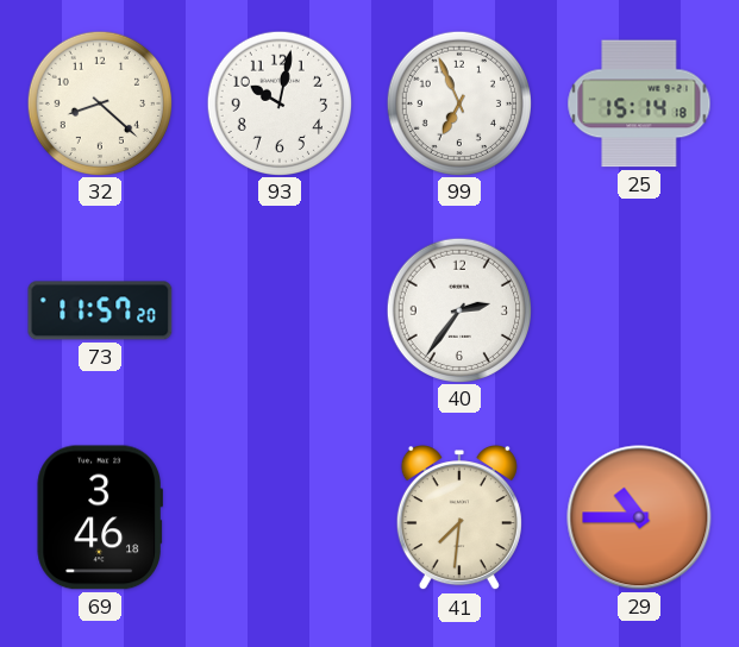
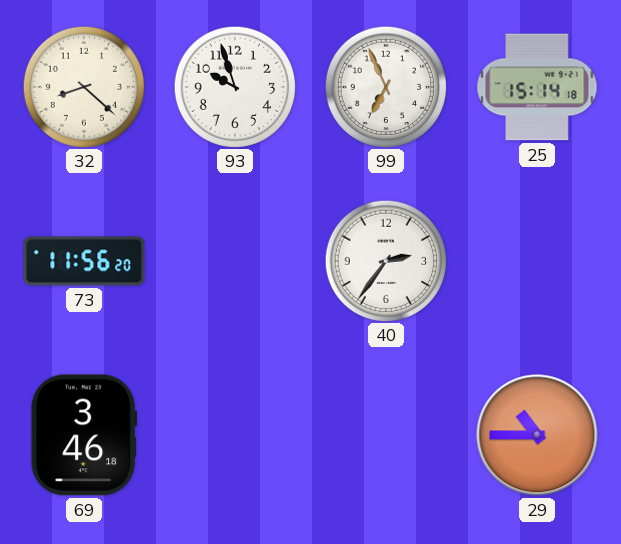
93: 10:02 -> 9:57
73: 11:57 -> 11:56
41: 7:31 -> none
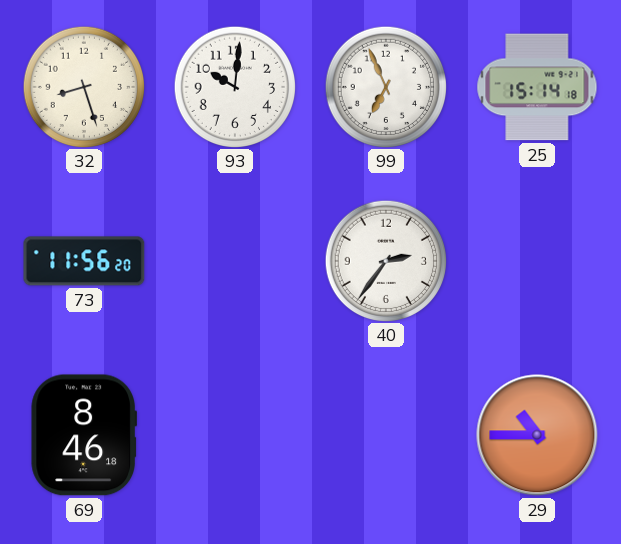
32: 8:22 -> 8:27
93: 9:57 -> 10:01
69: 3:46 -> 8:46
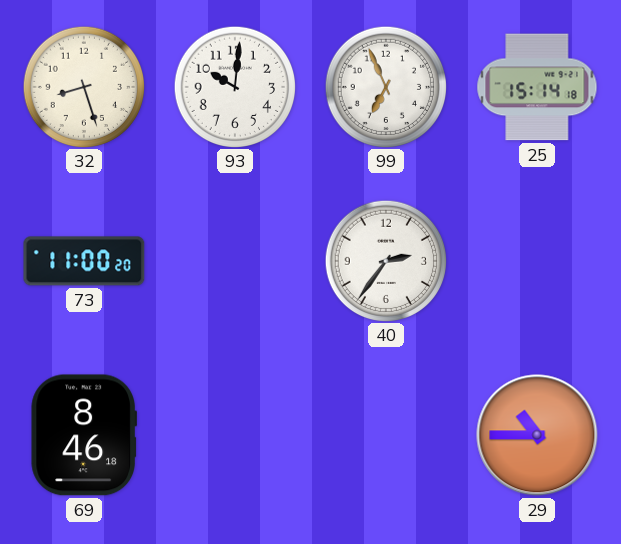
73: 11:56 -> 11:00
